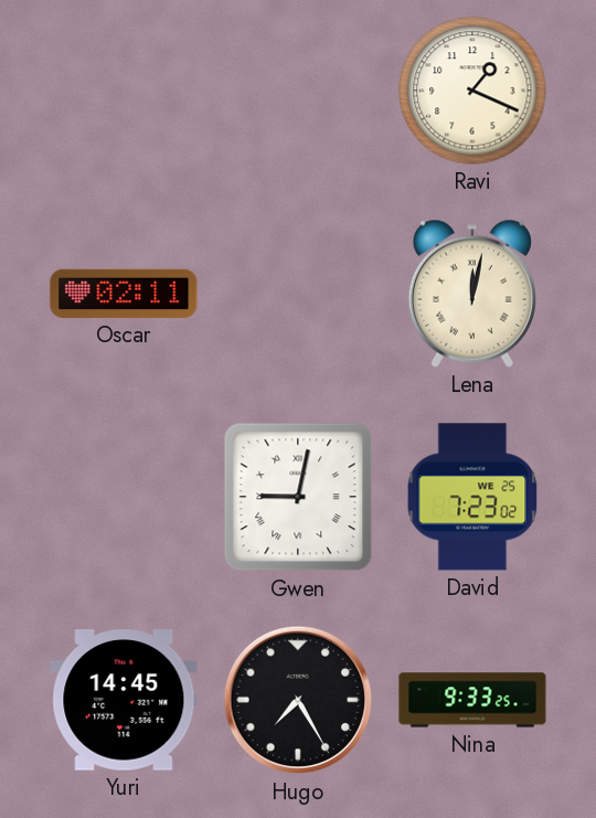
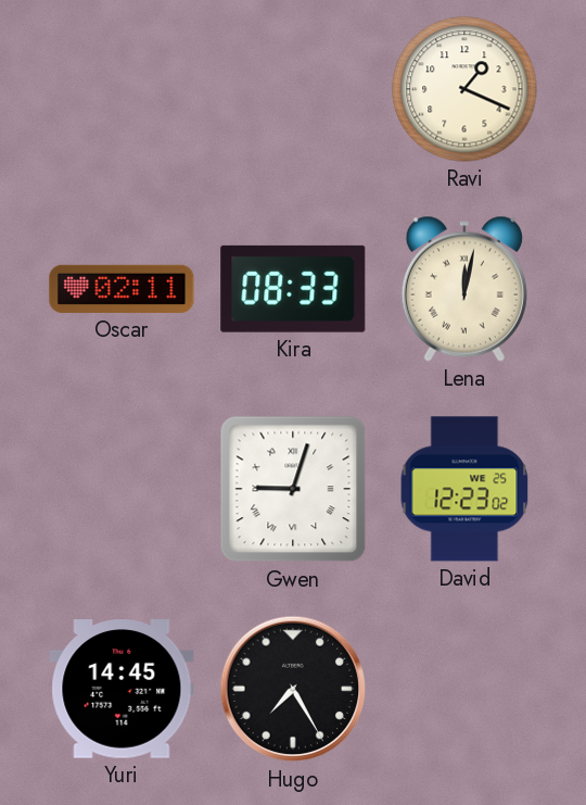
Kira: none -> 08:33
Gwen: 9:02 -> 9:03
David: 7:23 -> 12:23
Nina: 9:33 -> none
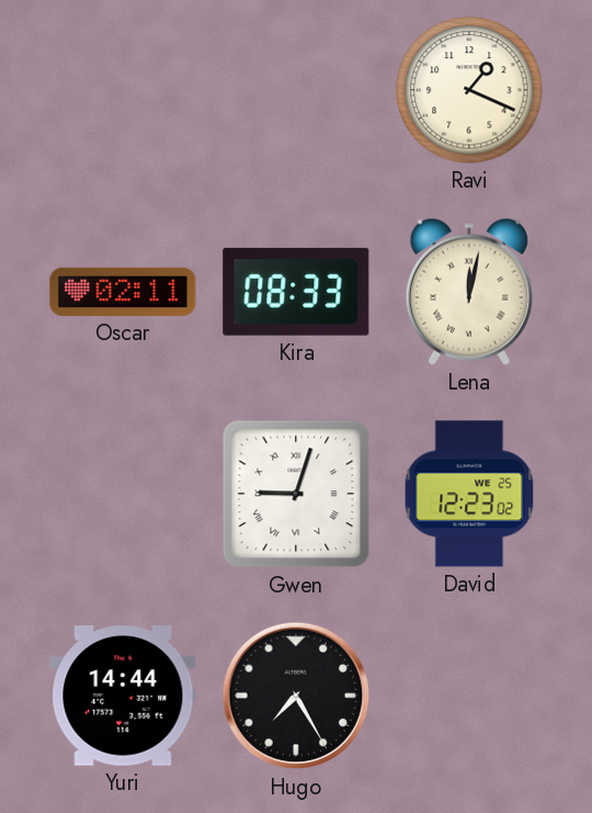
Yuri: 14:45 -> 14:44
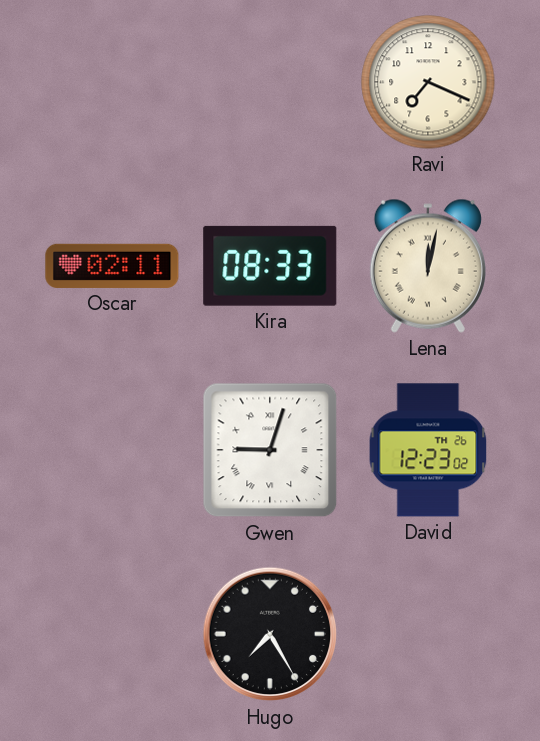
Ravi: 1:19 -> 7:19
David date: WE 25 -> TH 26
Yuri: 14:44 -> none
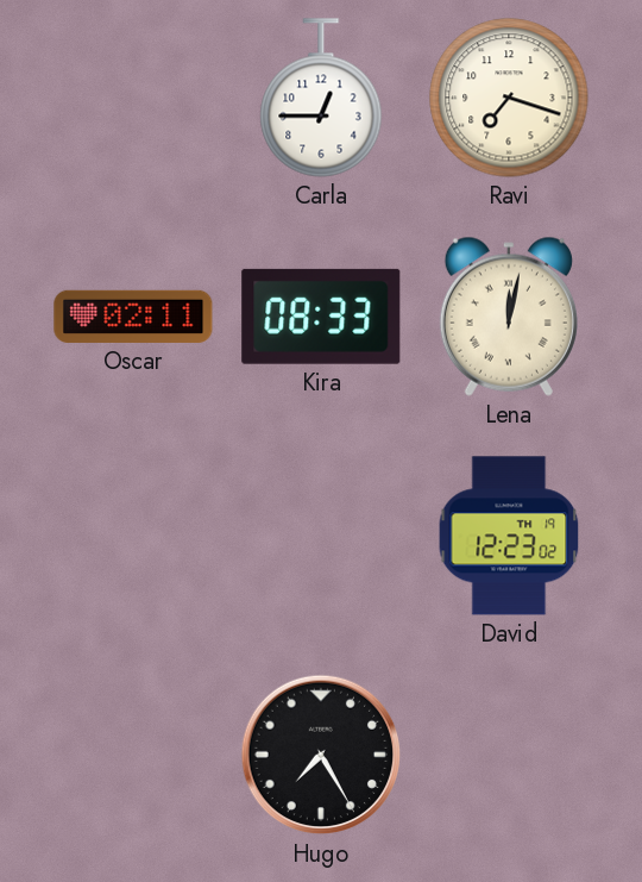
Carla: none -> 12:45
Ravi: 7:19 -> 7:18
Gwen: 9:03 -> none
David date: TH 26 -> TH 19
